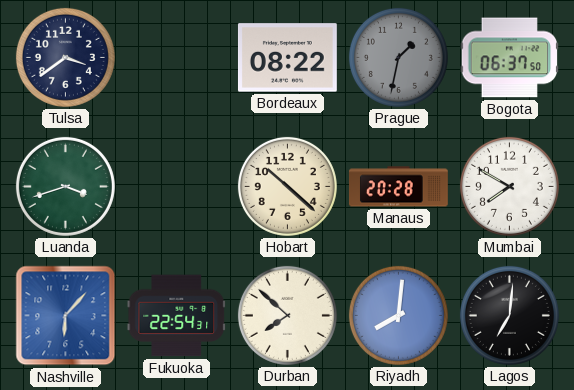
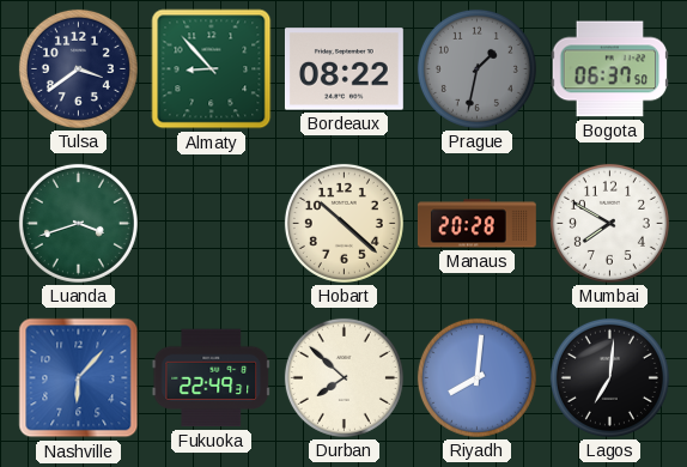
Almaty: none -> 8:53
Fukuoka: 22:54 -> 22:49
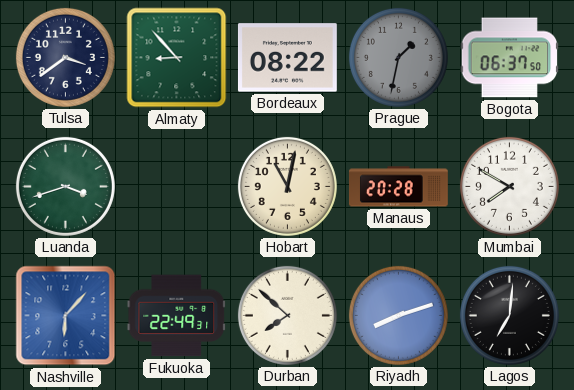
Hobart: 10:22 -> 11:02
Riyadh: 8:01 -> 8:12
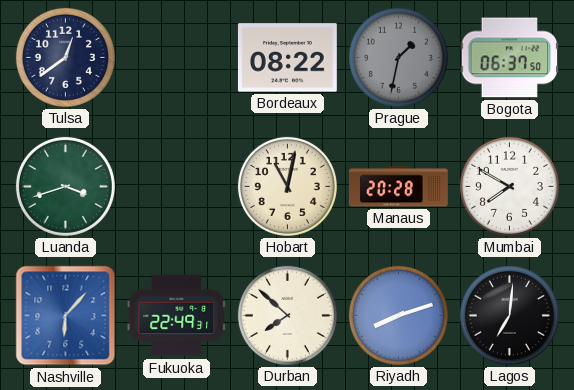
Tulsa: 3:39 -> 12:39
Almaty: 8:53 -> none
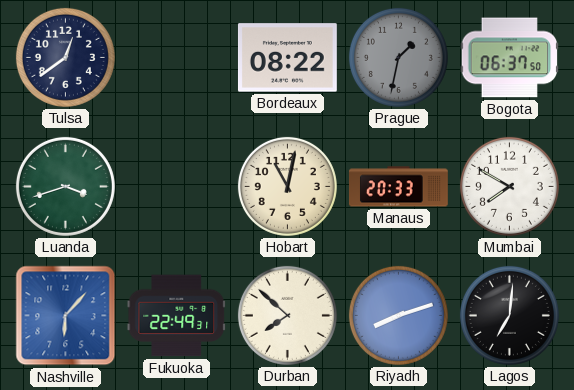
Manaus: 20:28 -> 20:33
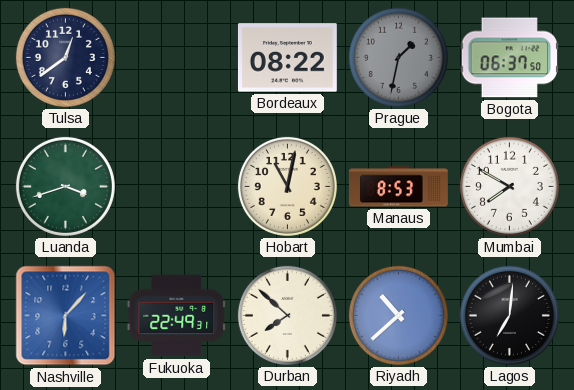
Manaus: 20:33 -> 8:53
Riyadh: 8:12 -> 10:38
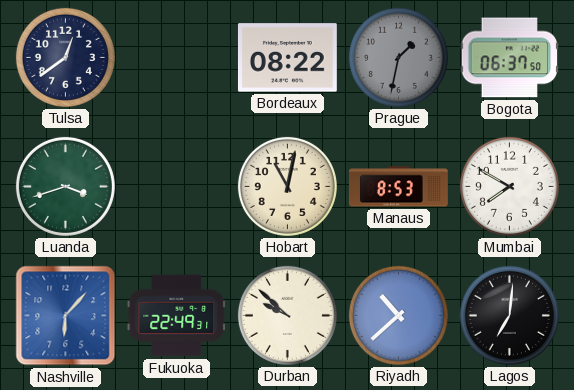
Durban: 7:52 -> 9:52
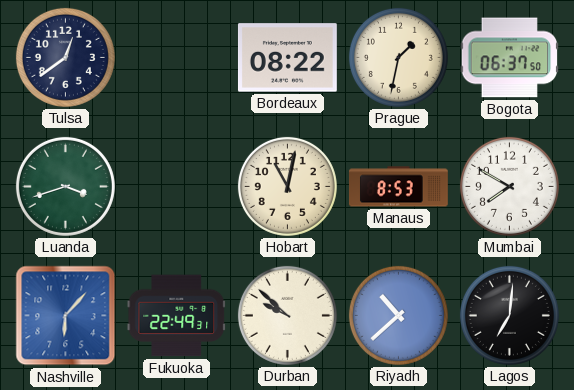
Prague dial: grey -> cream
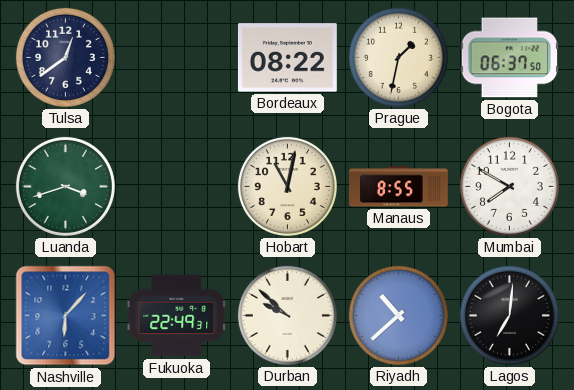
Manaus: 8:53 -> 8:55
